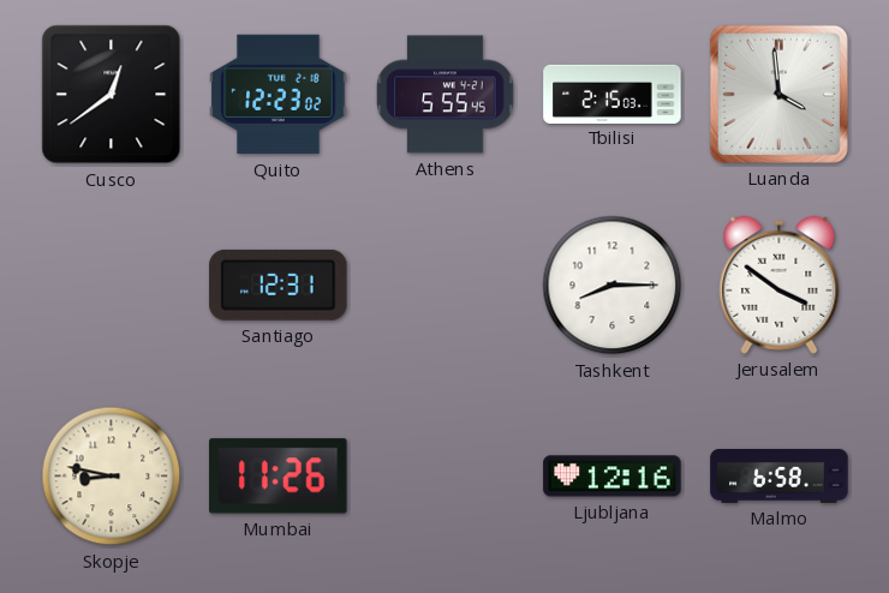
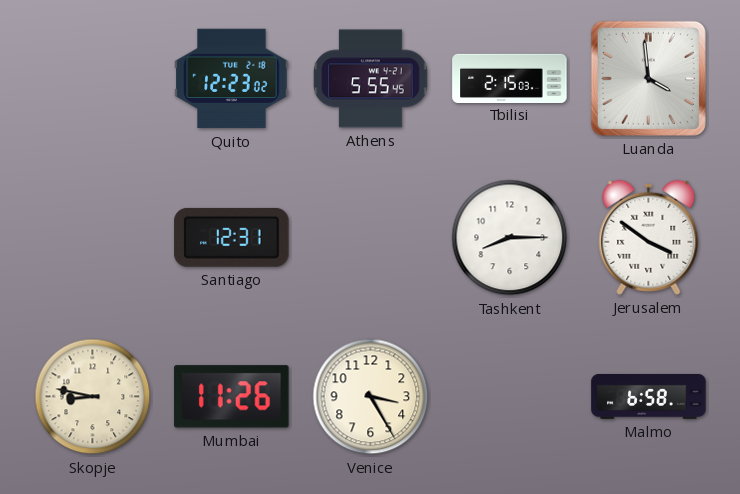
Cusco: 12:39 -> none
Venice: none -> 3:25
Ljubljana: 12:16 -> none
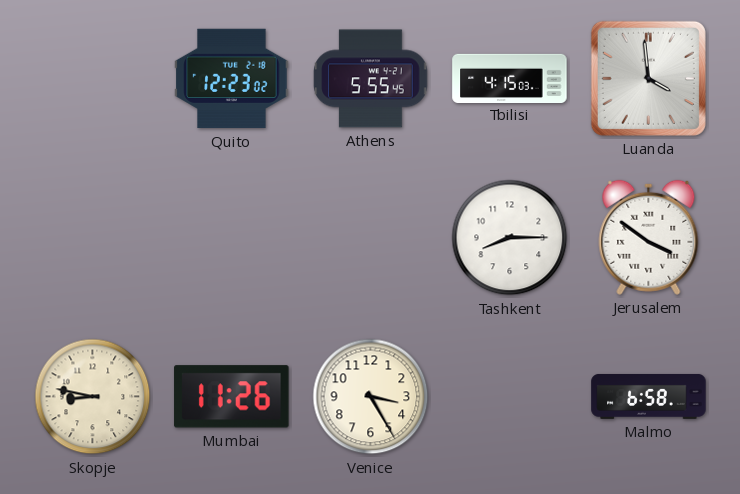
Tbilisi: 2:15 -> 4:15
Santiago: 12:31 -> none
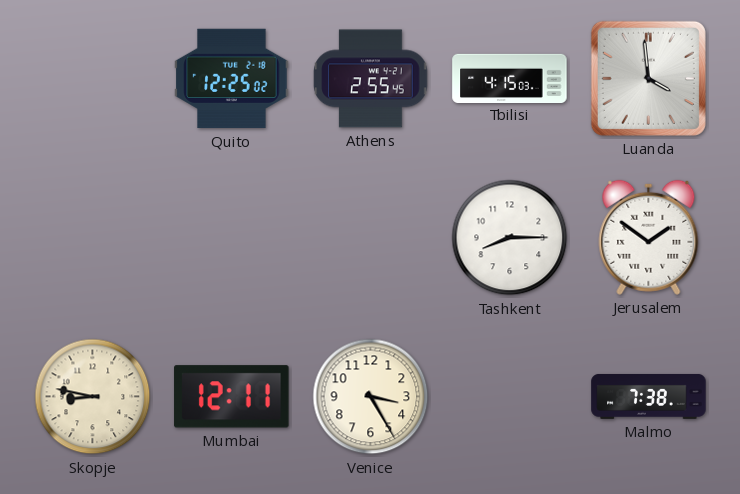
Quito: 12:23 -> 12:25
Athens: 5:55 -> 2:55
Jerusalem: 3:51 -> 1:51
Mumbai: 11:26 -> 12:11
Malmo: 6:58 -> 7:38
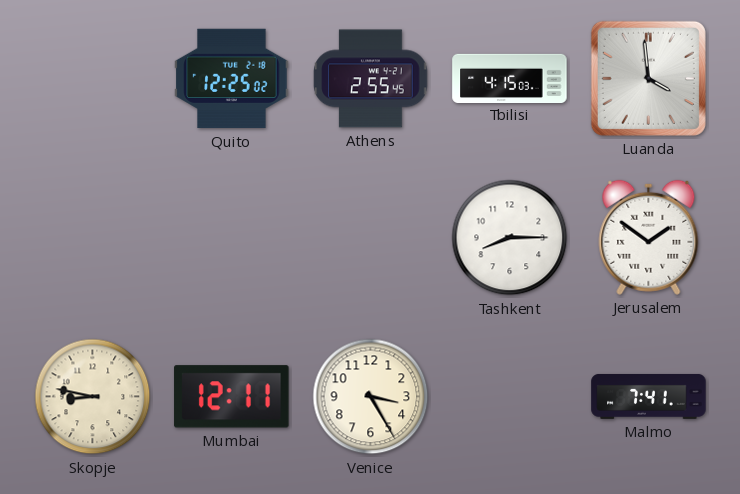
Malmo: 7:38 -> 7:41
